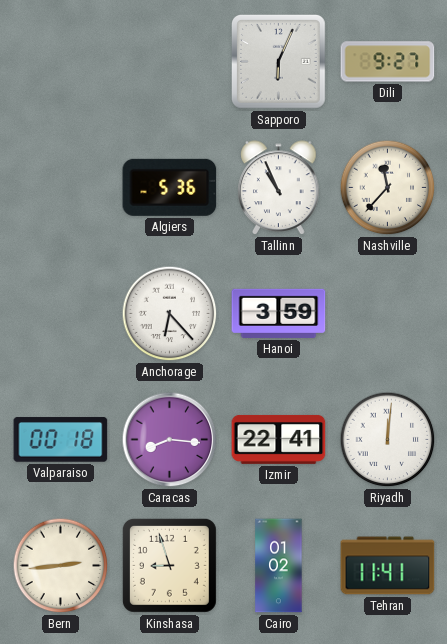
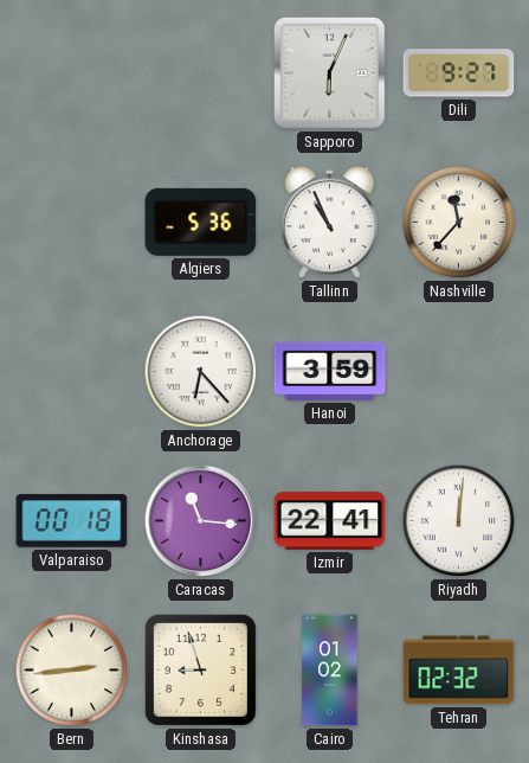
Caracas: 8:16 -> 11:16
Tehran: 11:41 -> 02:32
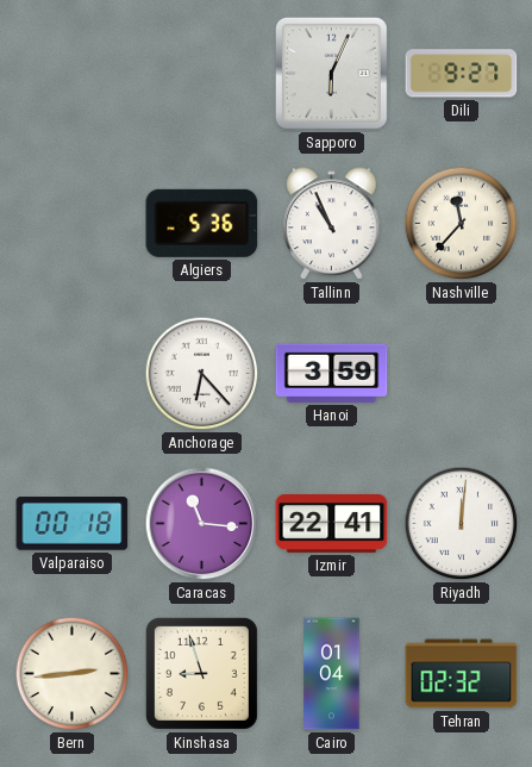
Cairo: 01:02 -> 01:04
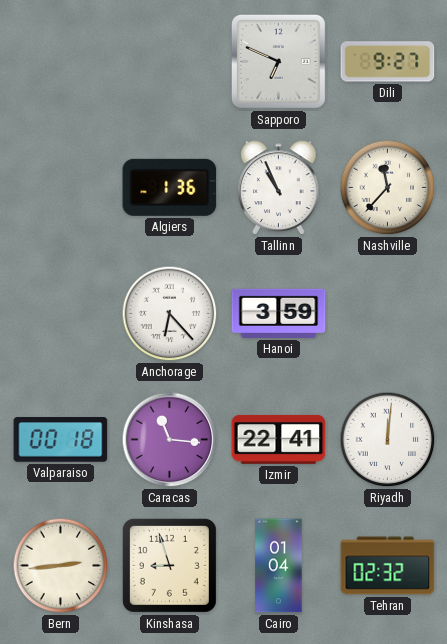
Sapporo: 6:04 -> 6:49
Algiers: 5:36 -> 1:36
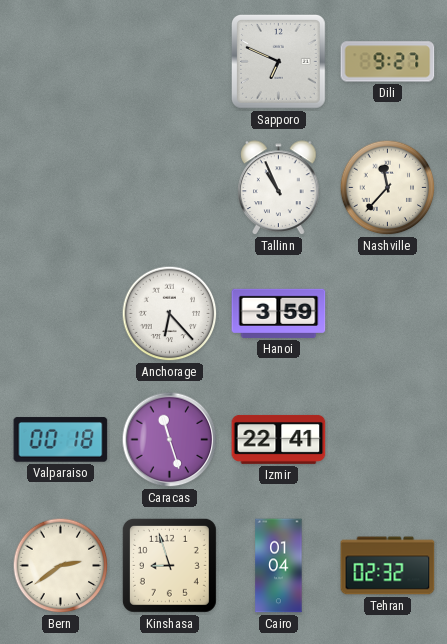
Algiers: 1:36 -> none
Caracas: 11:16 -> 11:27
Riyadh: 12:01 -> none
Bern: 2:44 -> 2:39
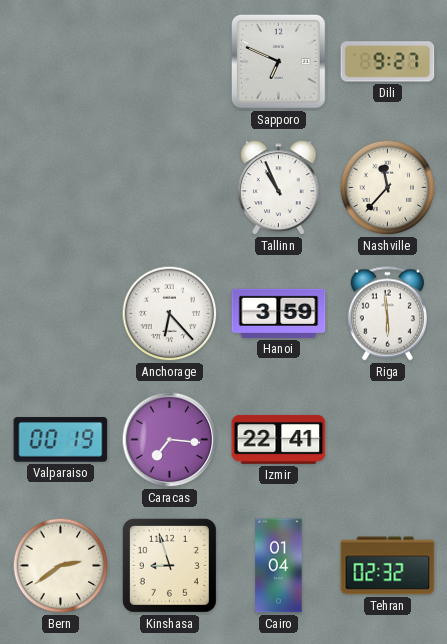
Riga: none -> 5:59
Valparaiso: 00:18 -> 00:19
Caracas: 11:27 -> 7:16
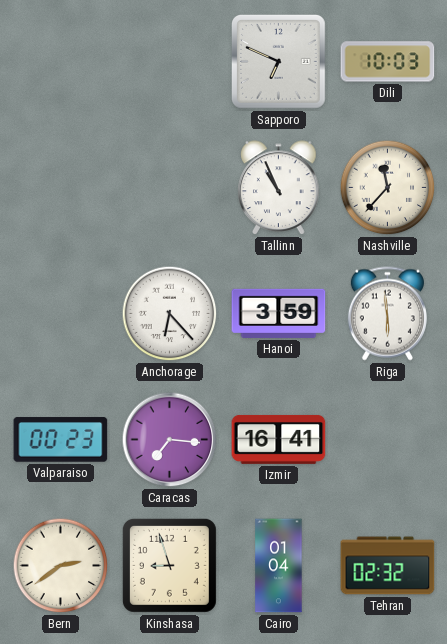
Dili: 9:27 -> 10:03
Valparaiso: 00:19 -> 00:23
Izmir: 22:41 -> 16:41
